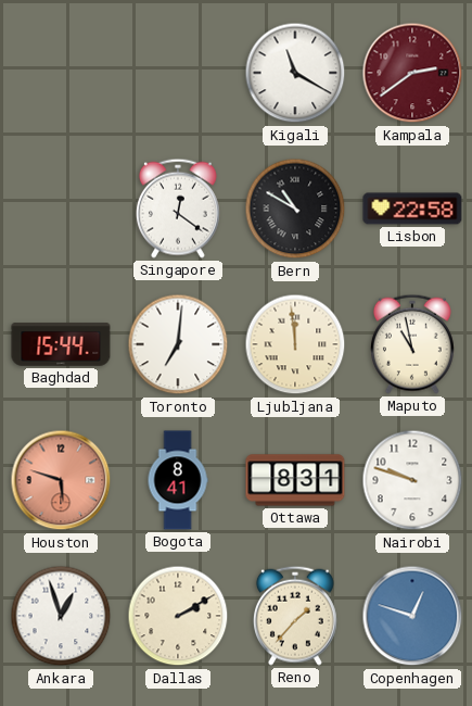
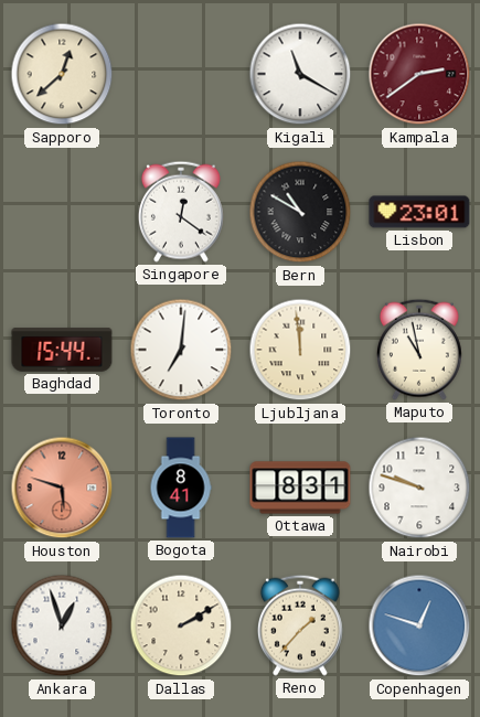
Sapporo: none -> 12:38
Lisbon: 22:58 -> 23:01
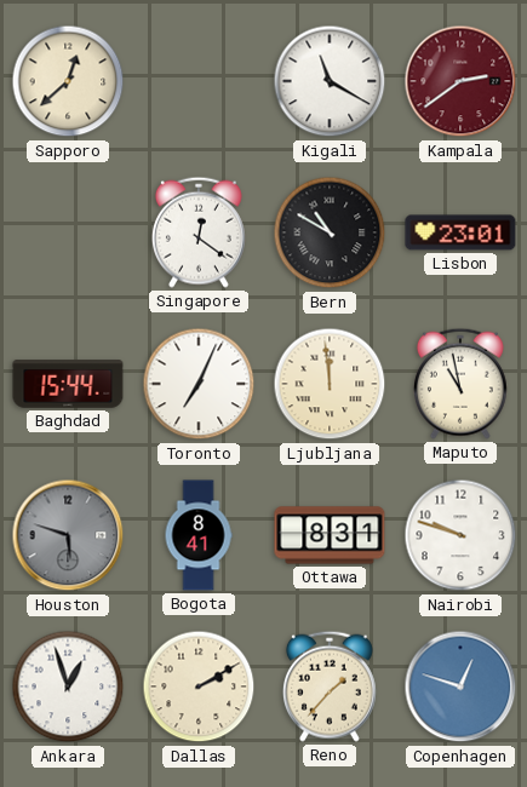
Toronto: 7:01 -> 7:04
Houston dial: salmon -> grey
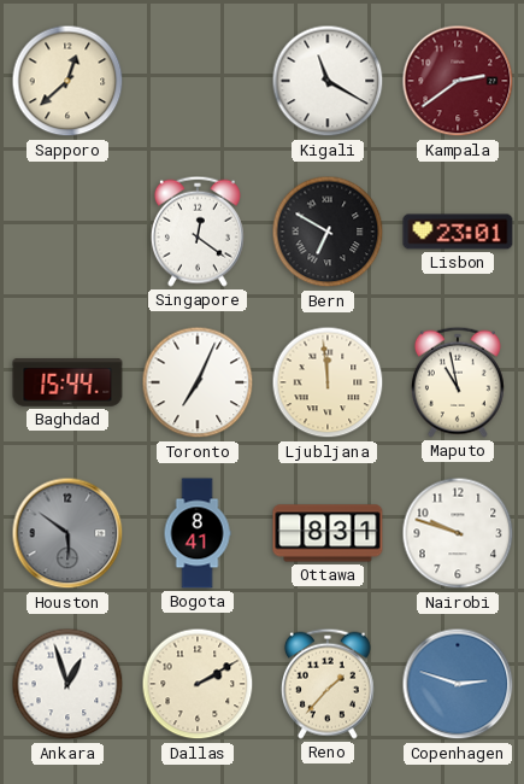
Bern: 10:50 -> 6:50
Houston: 5:48 -> 5:51
Copenhagen: 12:48 -> 2:48
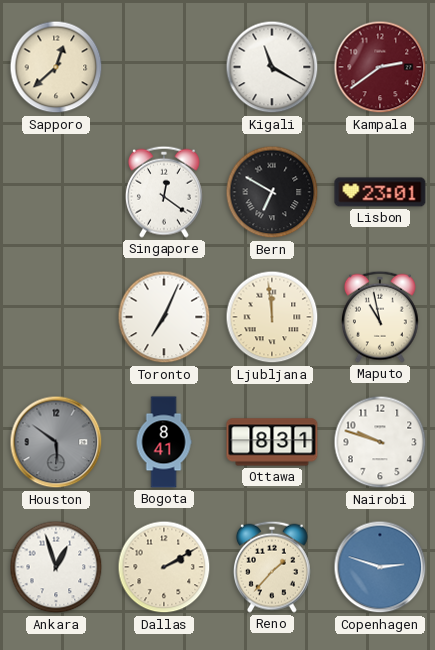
Baghdad: 15:44 -> none
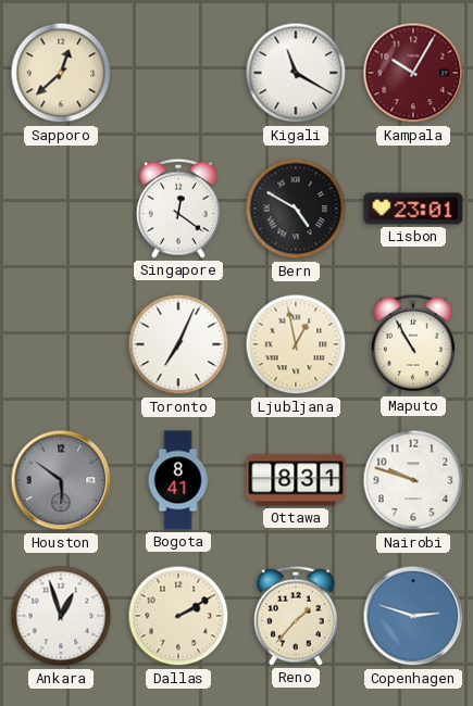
Kampala: 2:39 -> 10:05
Bern: 6:50 -> 4:50
Ljubljana: 11:59 -> 12:58
Maputo: 10:58 -> 10:55
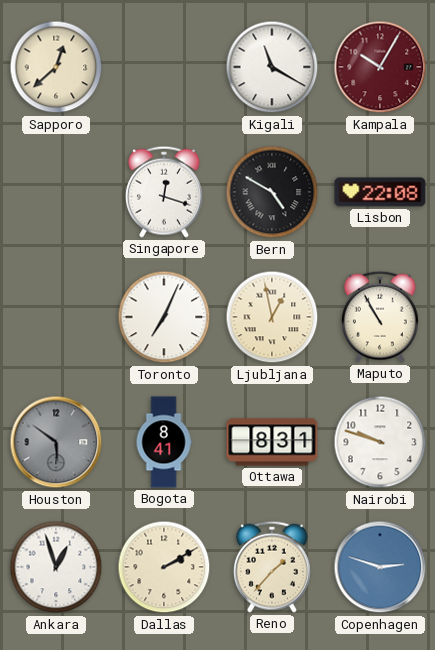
Singapore: 12:21 -> 12:18
Lisbon: 23:01 -> 22:08
